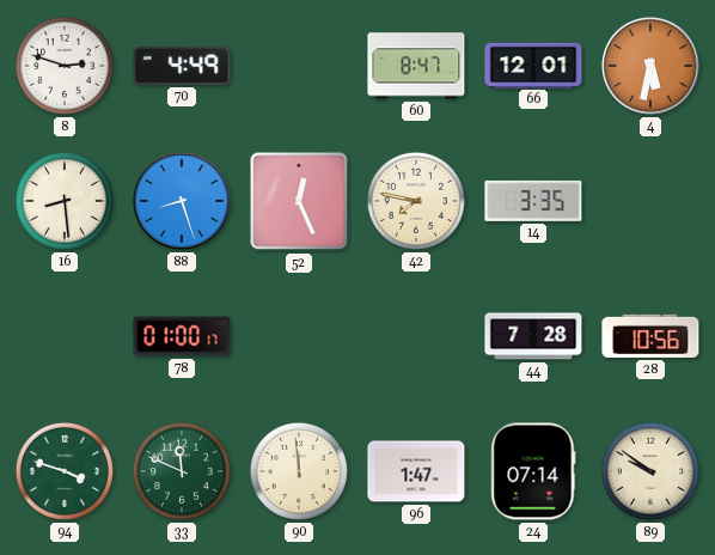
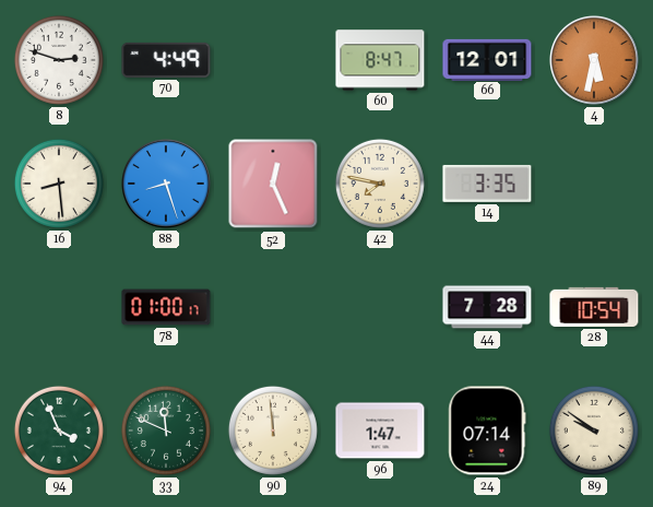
28: 10:56 -> 10:54
94: 3:48 -> 3:56
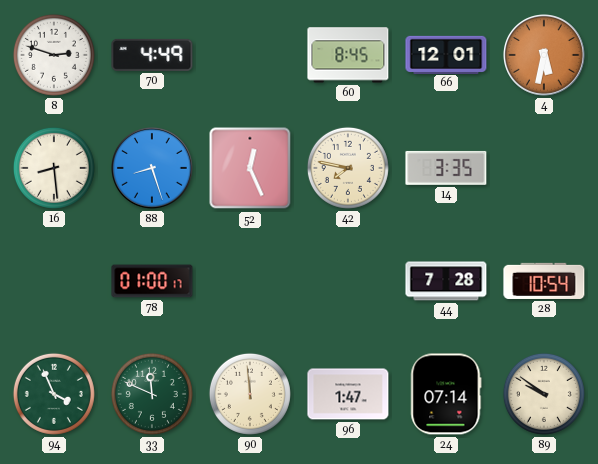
60: 8:47 -> 8:45
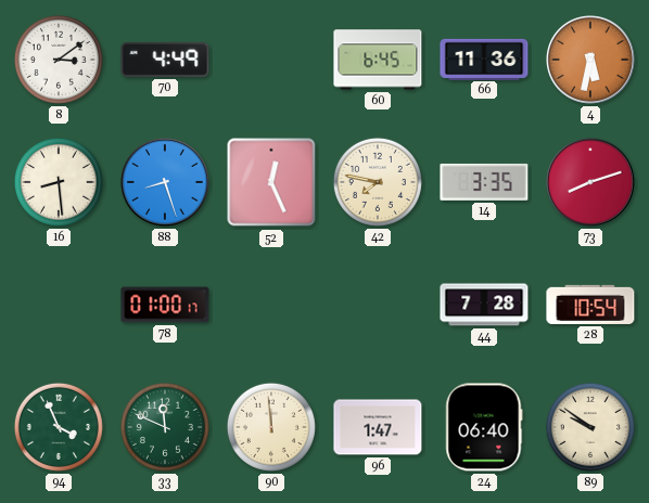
8: 2:48 -> 3:09
60: 8:45 -> 6:45
66: 12:01 -> 11:36
73: none -> 8:12
24: 07:14 -> 06:40
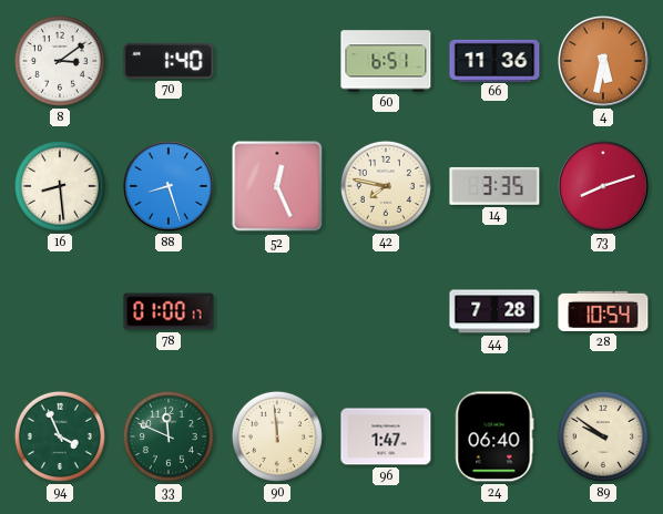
70: 4:49 -> 1:40
60: 6:45 -> 6:51
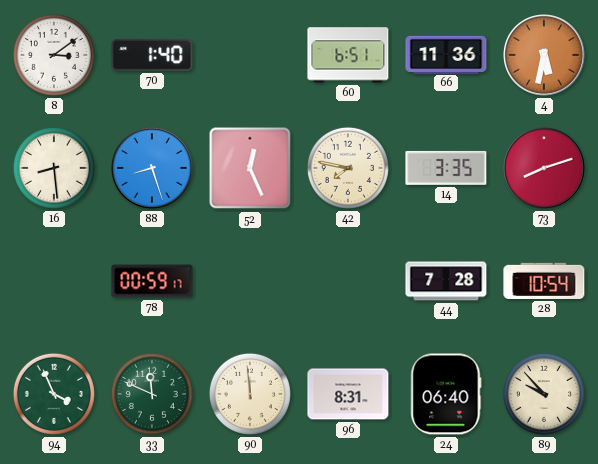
78: 01:00 -> 00:59
96: 1:47 -> 8:31
89: 9:51 -> 9:53
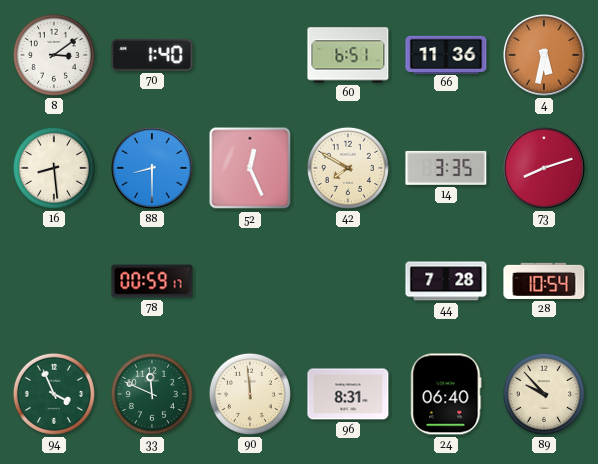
88: 8:27 -> 8:30
42: 7:47 -> 7:50
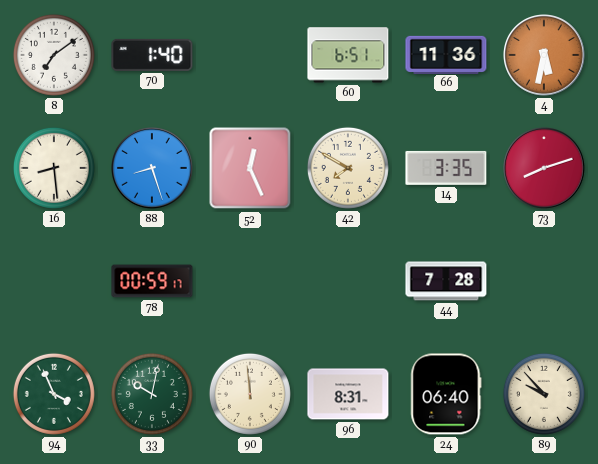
8: 3:09 -> 7:09
88: 8:30 -> 8:27
28: 10:54 -> none
33: 11:49 -> 10:02
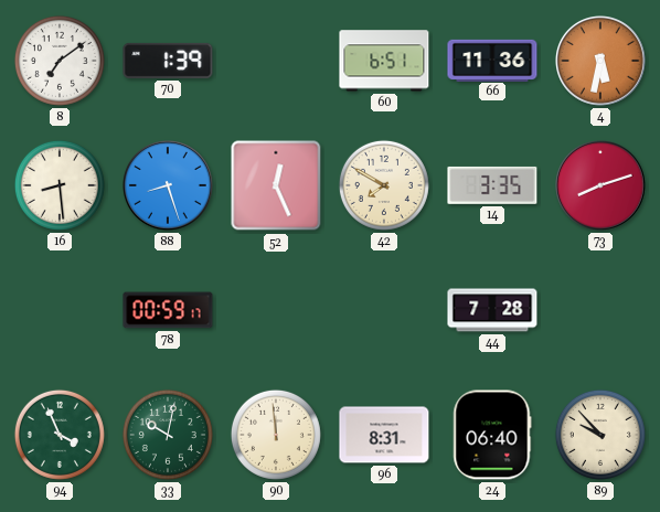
70: 1:40 -> 1:39
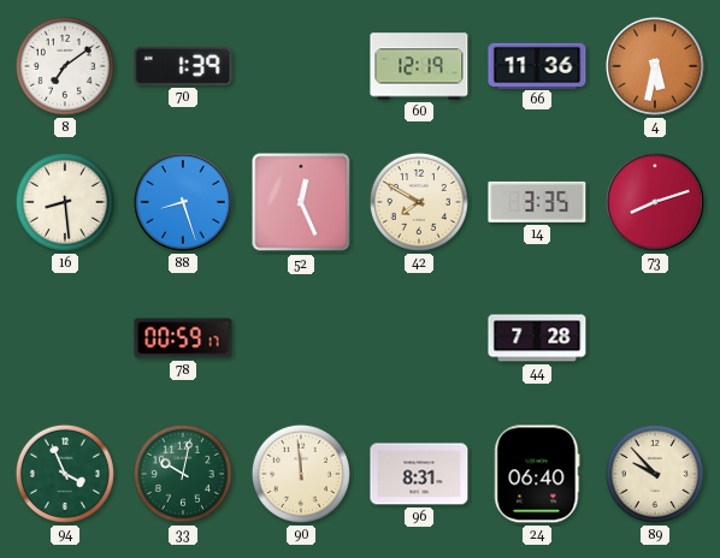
60: 6:51 -> 12:19
